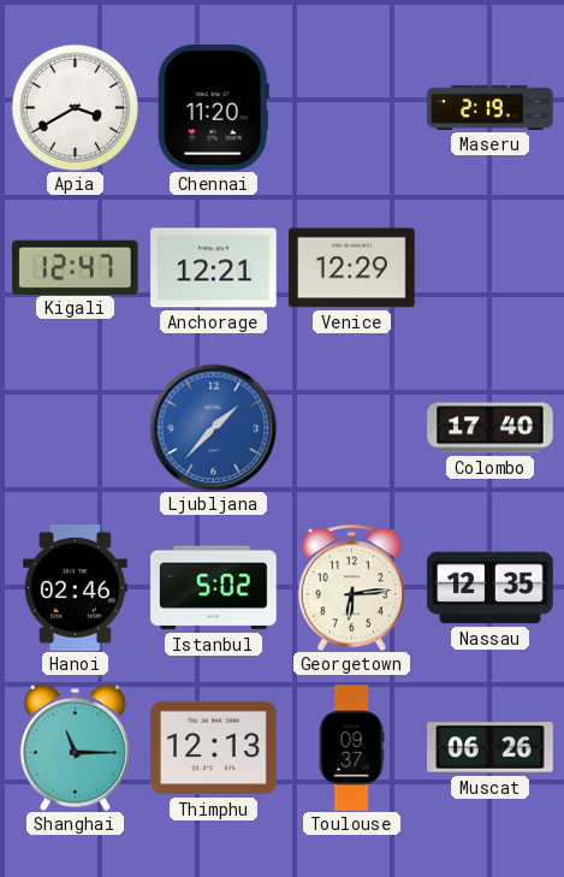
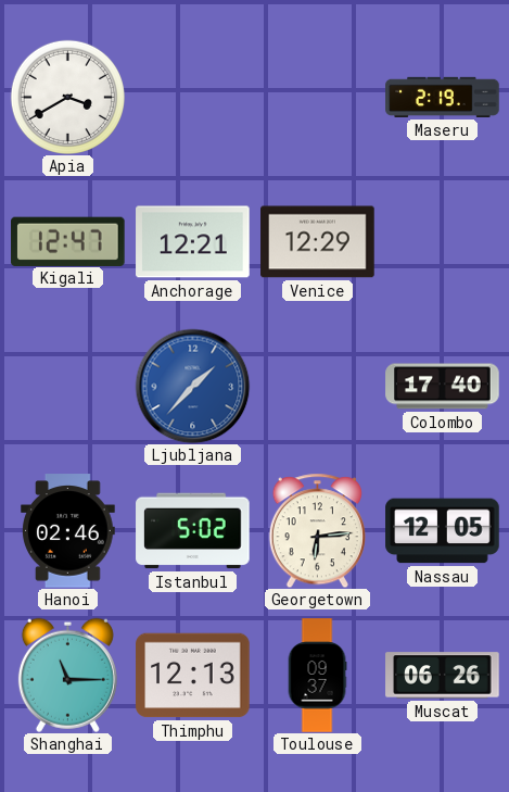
Chennai: 11:20 -> none
Nassau: 12:35 -> 12:05
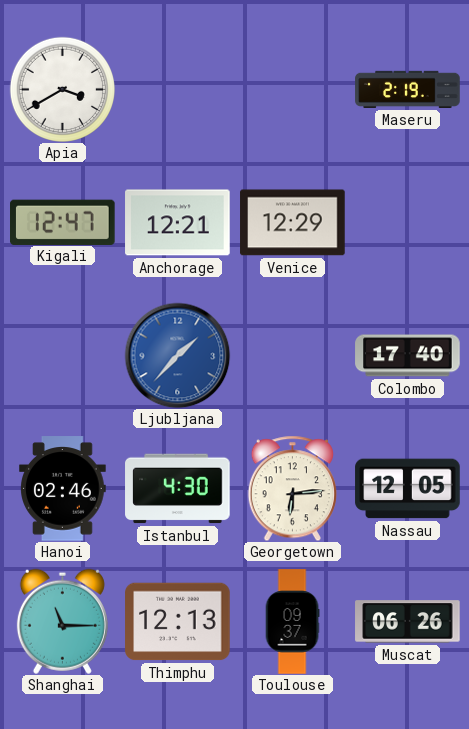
Istanbul: 5:02 -> 4:30
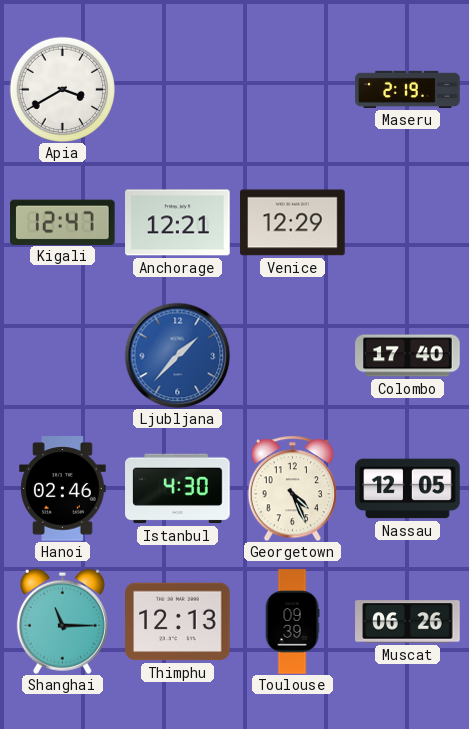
Georgetown: 6:14 -> 4:26
Toulouse: 09:37 -> 09:39
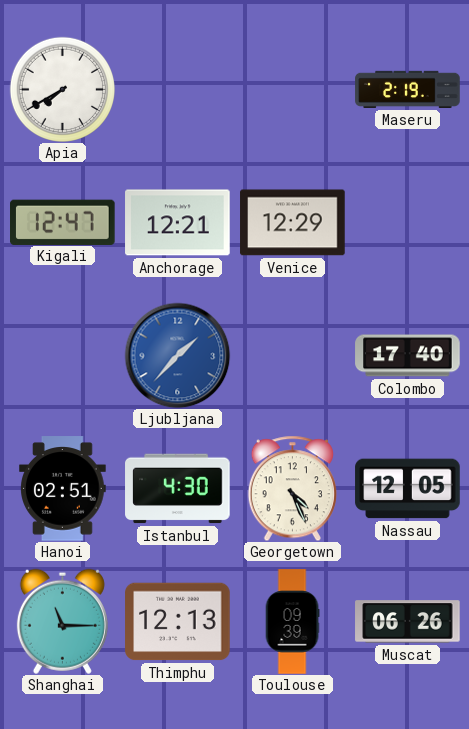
Apia: 3:40 -> 7:40
Hanoi: 02:46 -> 02:51
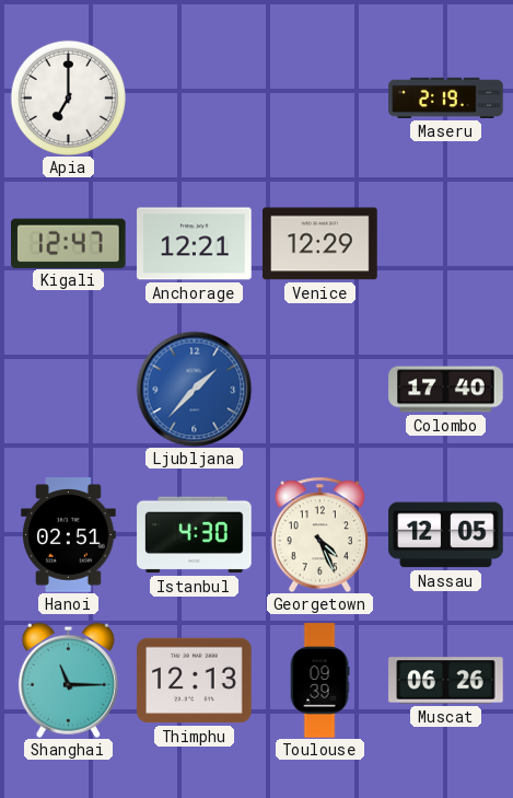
Apia: 7:40 -> 7:00
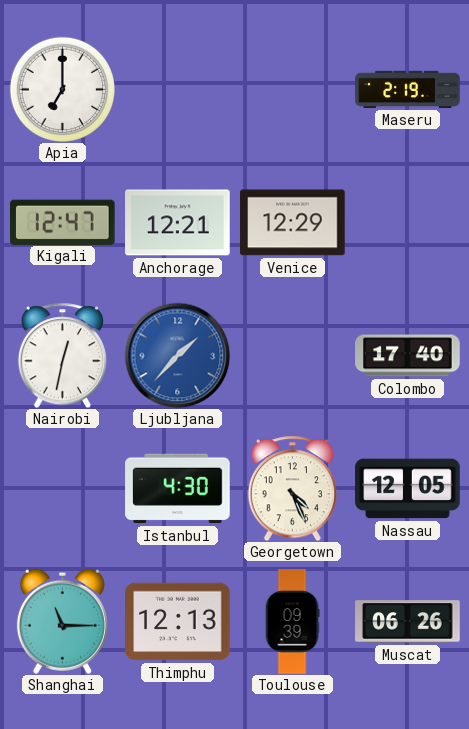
Nairobi: none -> 12:32
Hanoi: 02:51 -> none
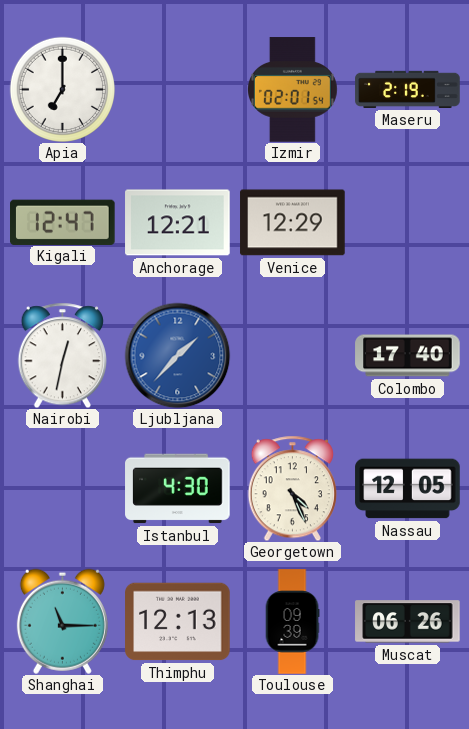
Izmir: none -> 02:01
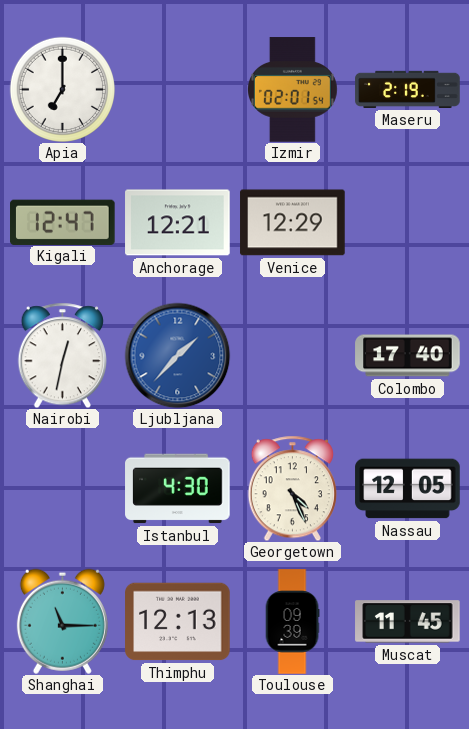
Muscat: 06:26 -> 11:45
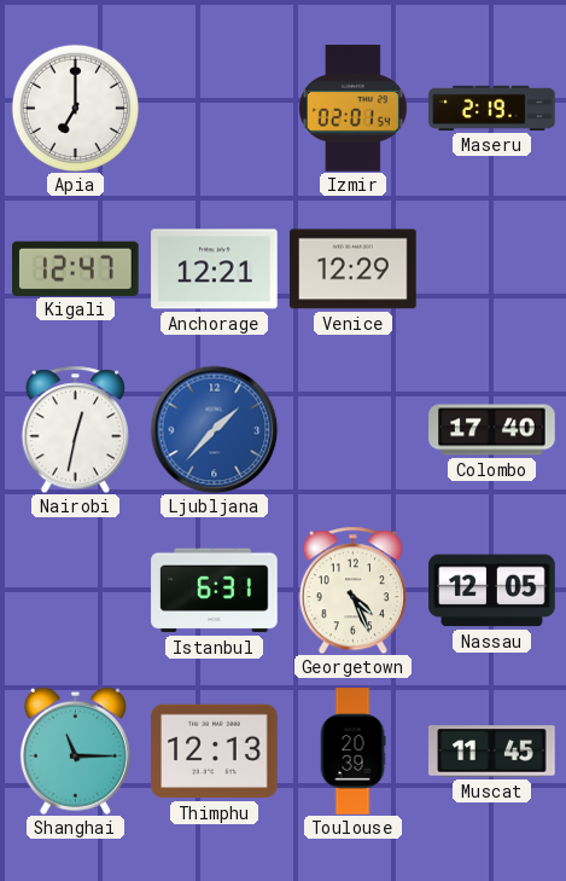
Istanbul: 4:30 -> 6:31
Toulouse: 09:39 -> 20:39
